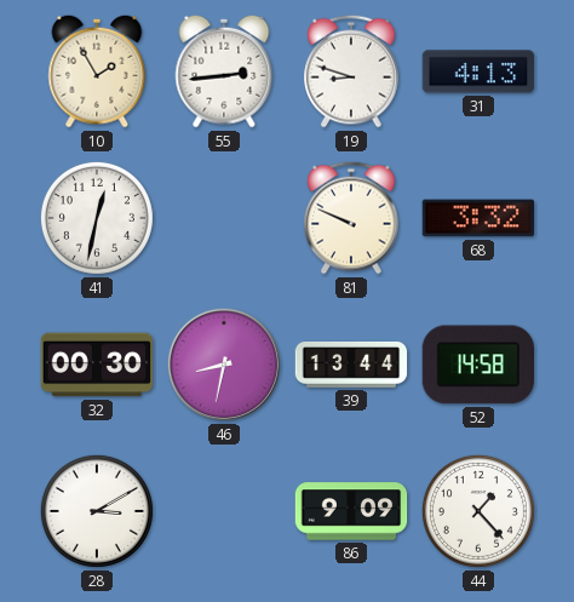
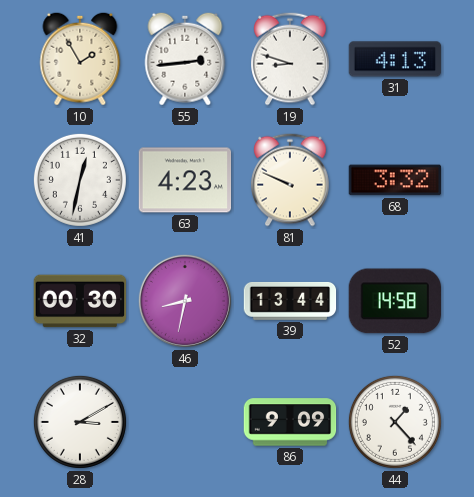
63: none -> 4:23
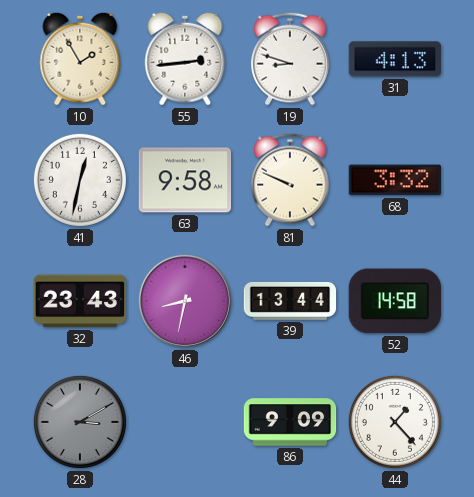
63: 4:23 -> 9:58
32: 00:30 -> 23:43
28 dial: white -> grey
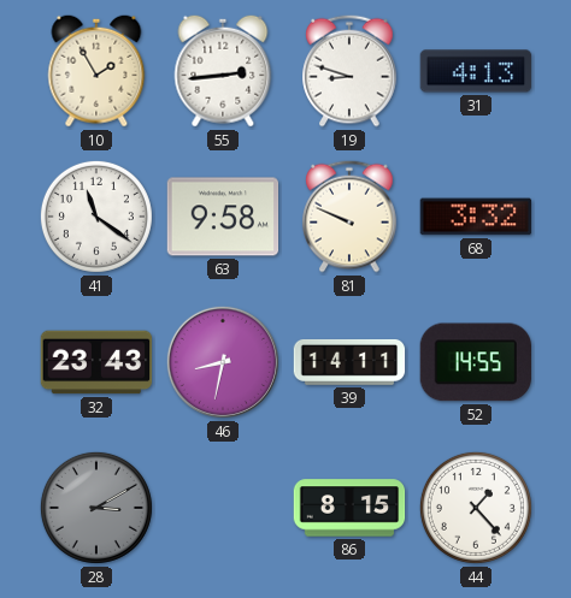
41: 12:32 -> 11:21
39: 13:44 -> 14:11
52: 14:58 -> 14:55
86: 9:09 -> 8:15
